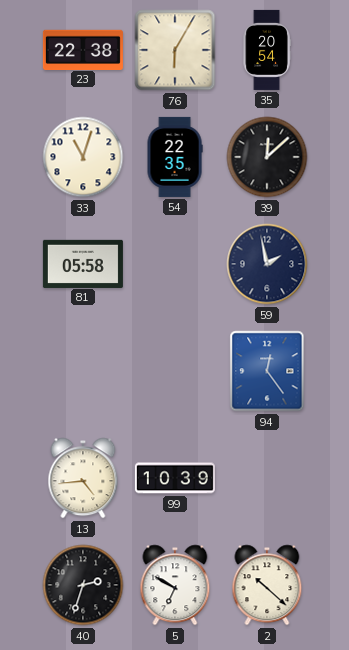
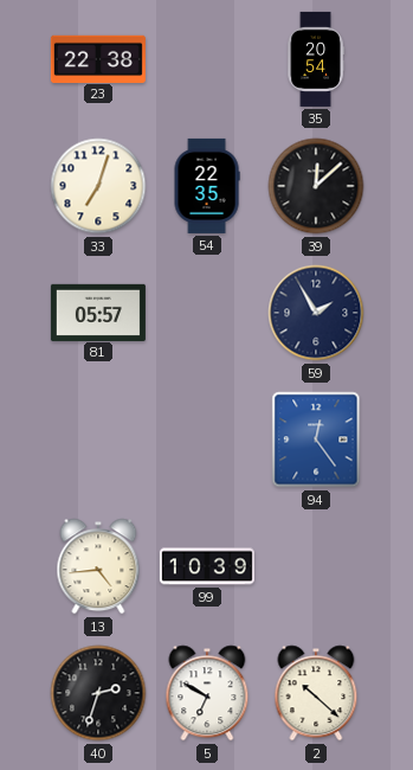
76: 6:05 -> none
33: 11:03 -> 7:03
81: 05:58 -> 05:57
59: 1:58 -> 1:55
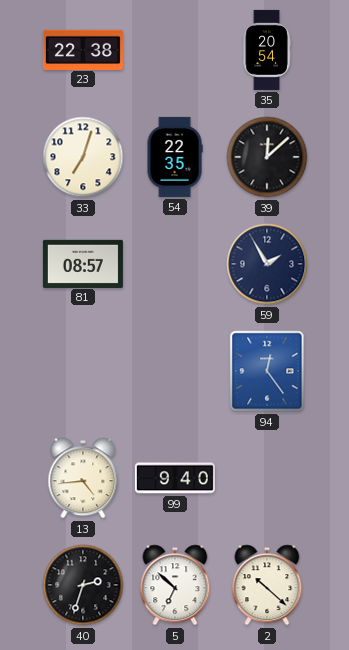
81: 05:57 -> 08:57
99: 10:39 -> 9:40
5: 6:50 -> 6:52
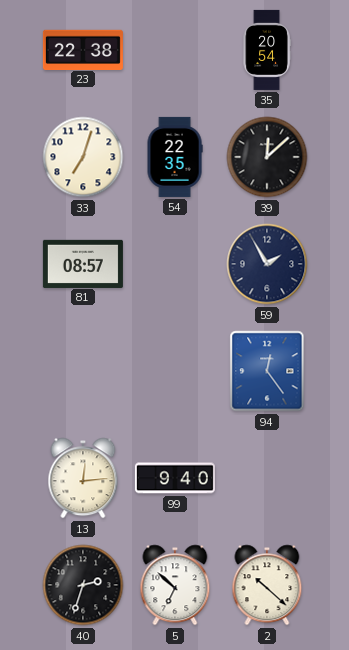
13: 4:44 -> 12:14
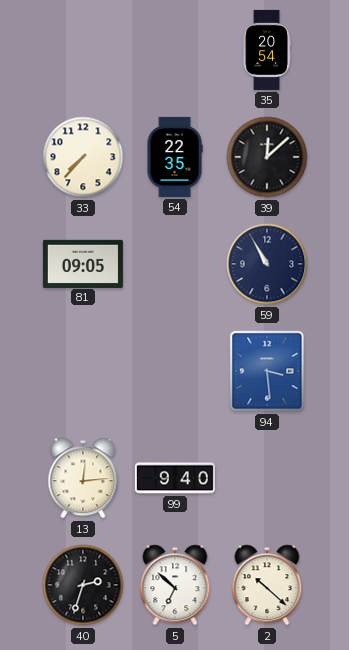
23: 22:38 -> none
33: 7:03 -> 7:37
81: 08:57 -> 09:05
59: 1:55 -> 10:55
94: 12:24 -> 3:29
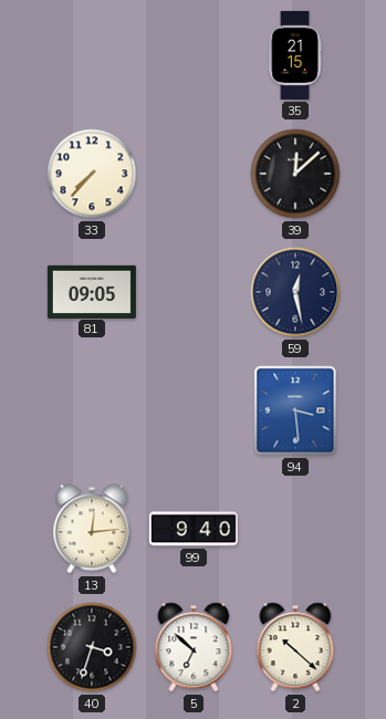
35: 20:54 -> 21:15
54: 22:35 -> none
59: 10:55 -> 12:28
40: 2:33 -> 3:33
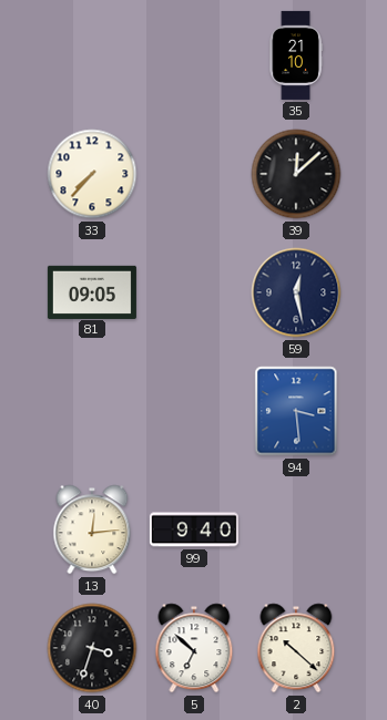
35: 21:15 -> 21:10
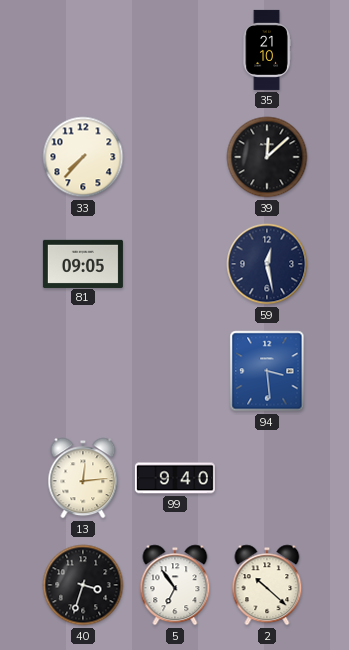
5: 6:52 -> 6:54
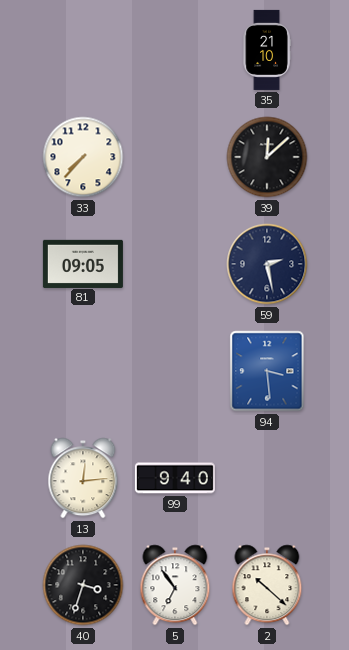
59: 12:28 -> 2:28
